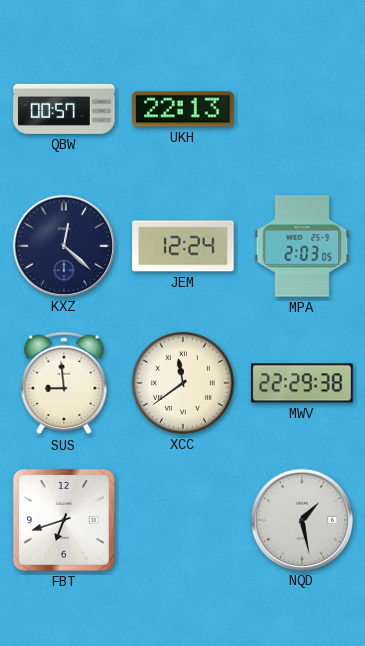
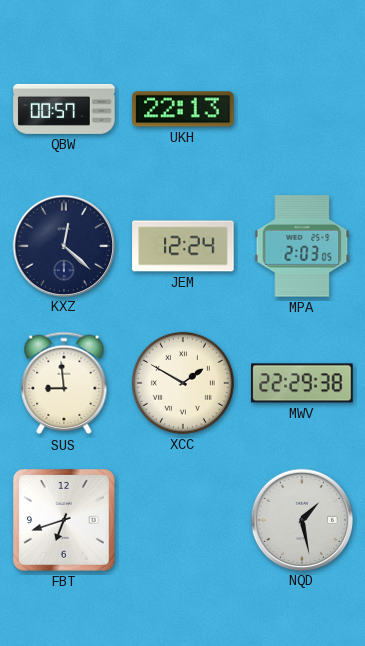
XCC: 11:39 -> 1:50
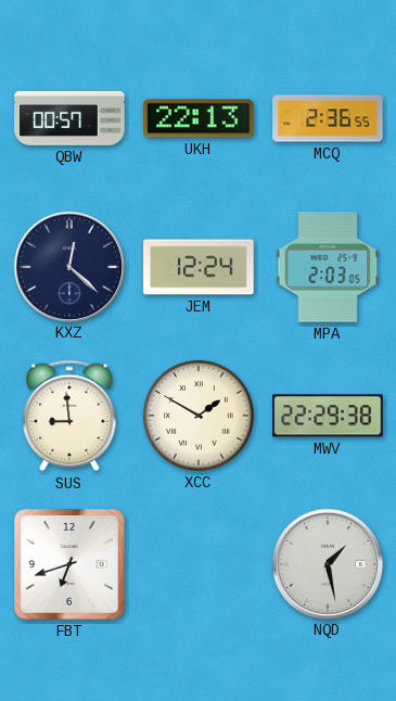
MCQ: none -> 2:36
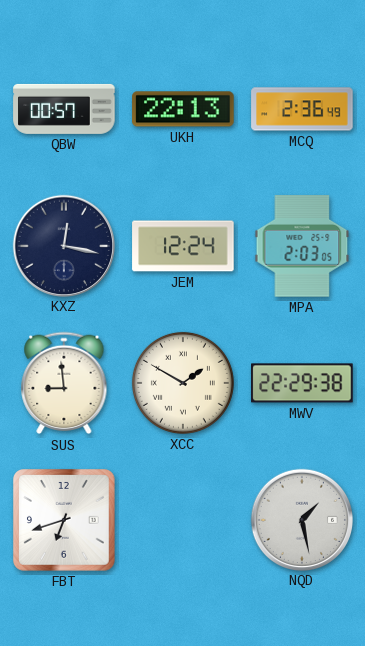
MCQ: 2:36:55 -> 2:36:49
KXZ: 12:22 -> 12:17
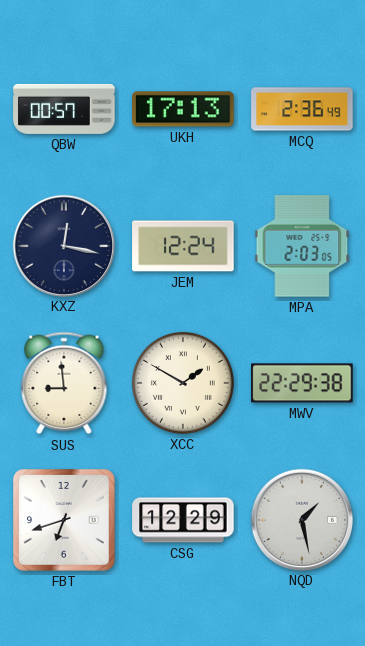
UKH: 22:13 -> 17:13
CSG: none -> 12:29
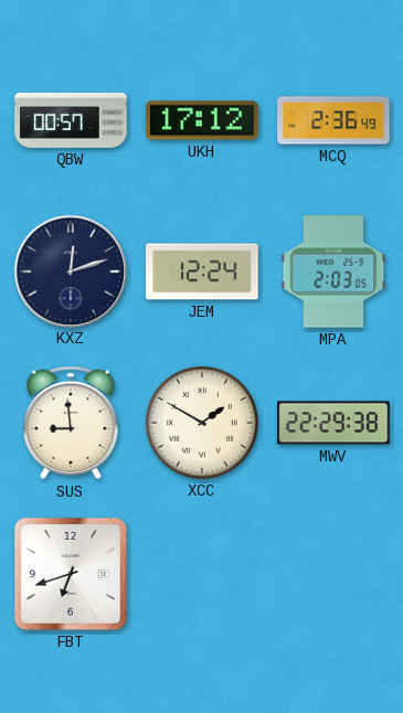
UKH: 17:13 -> 17:12
KXZ: 12:17 -> 12:12
CSG: 12:29 -> none
NQD: 1:28 -> none
